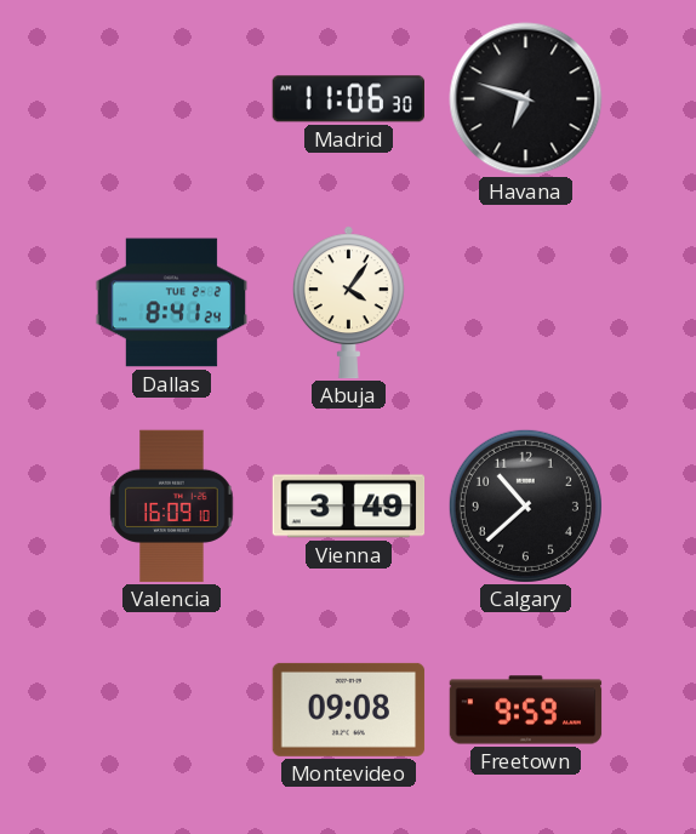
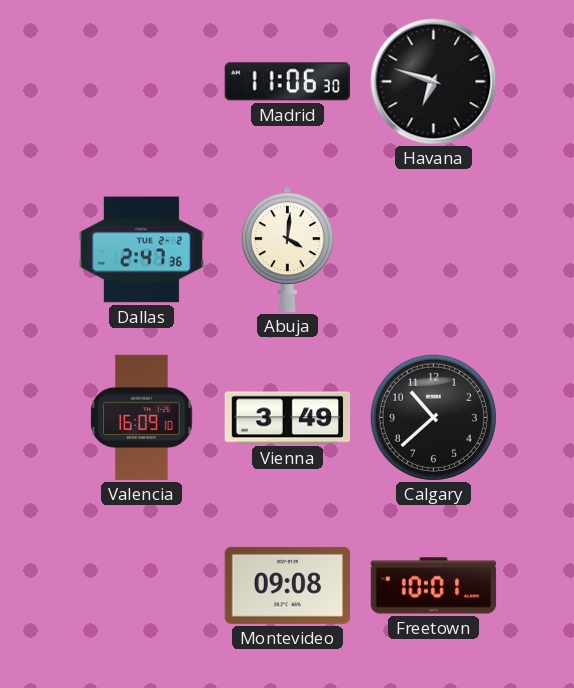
Dallas: 8:41 -> 2:47
Abuja: 4:06 -> 4:01
Freetown: 9:59 -> 10:01
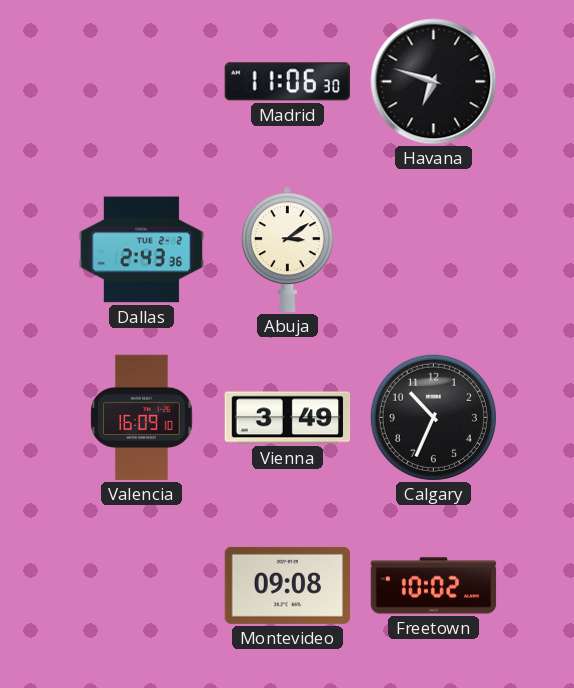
Dallas: 2:47 -> 2:43
Abuja: 4:01 -> 3:09
Calgary: 10:38 -> 10:34
Freetown: 10:01 -> 10:02
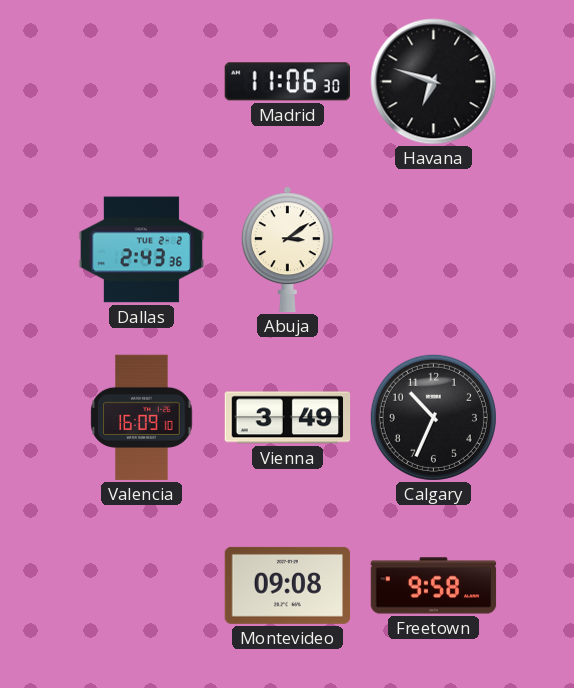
Freetown: 10:02 -> 9:58
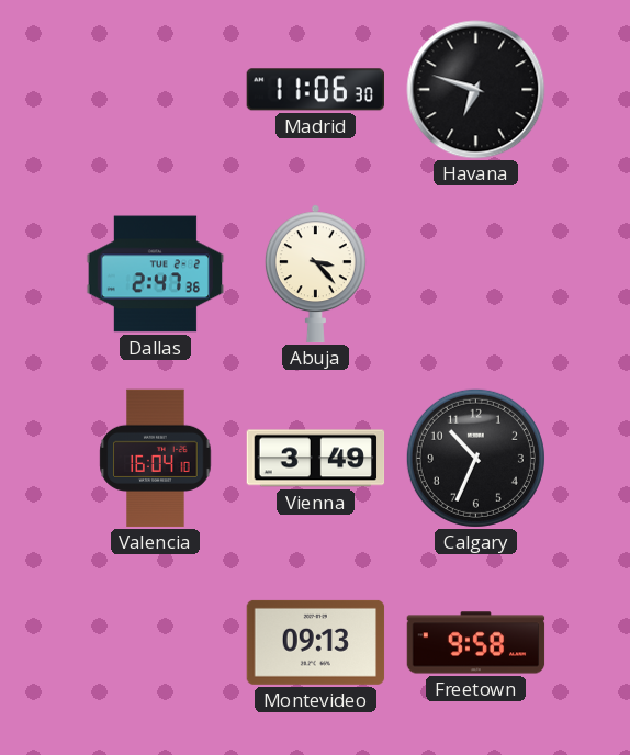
Dallas: 2:43 -> 2:47
Abuja: 3:09 -> 3:23
Valencia: 16:09 -> 16:04
Montevideo: 09:08 -> 09:13
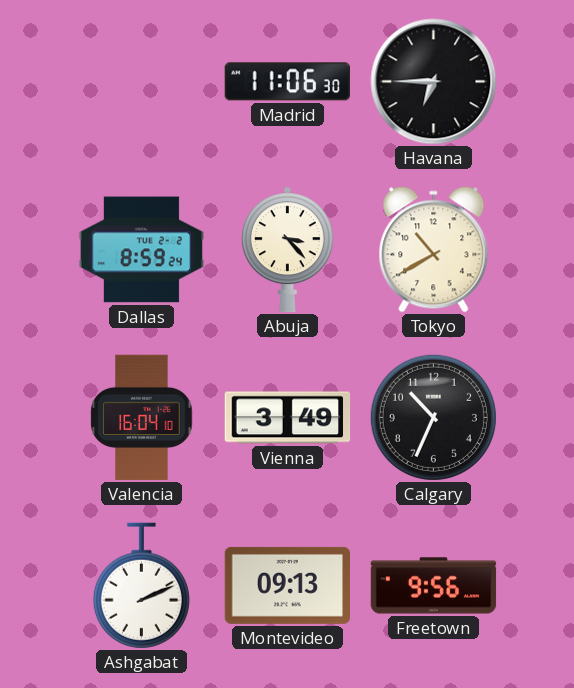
Havana: 6:48 -> 6:45
Dallas: 2:47 -> 8:59
Tokyo: none -> 10:40
Ashgabat: none -> 2:11
Freetown: 9:58 -> 9:56
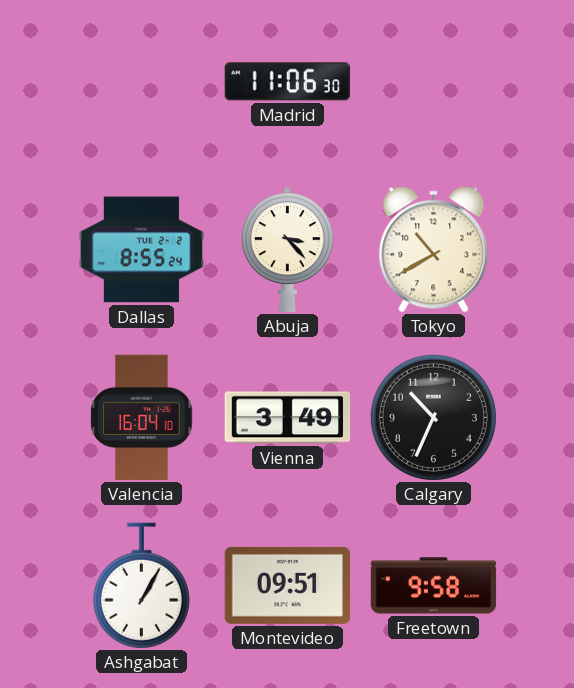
Havana: 6:45 -> none
Dallas: 8:59 -> 8:55
Ashgabat: 2:11 -> 1:05
Montevideo: 09:13 -> 09:51
Freetown: 9:56 -> 9:58
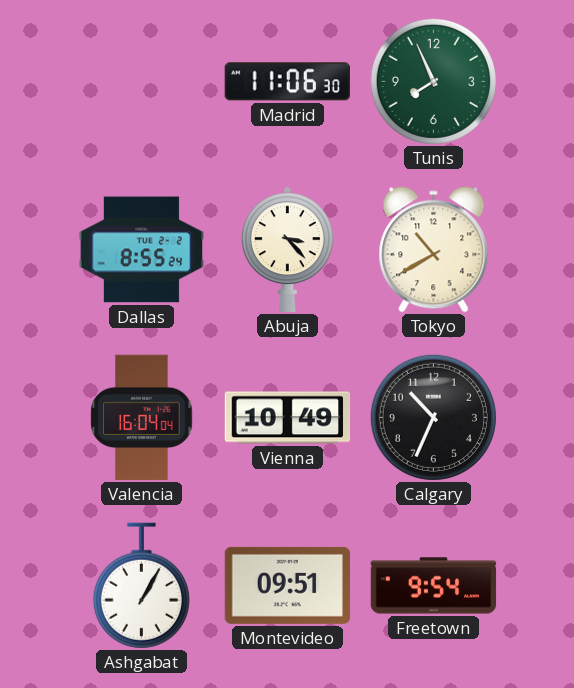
Tunis: none -> 7:56
Valencia: 16:04:10 -> 16:04:04
Vienna: 3:49 -> 10:49
Freetown: 9:58 -> 9:54
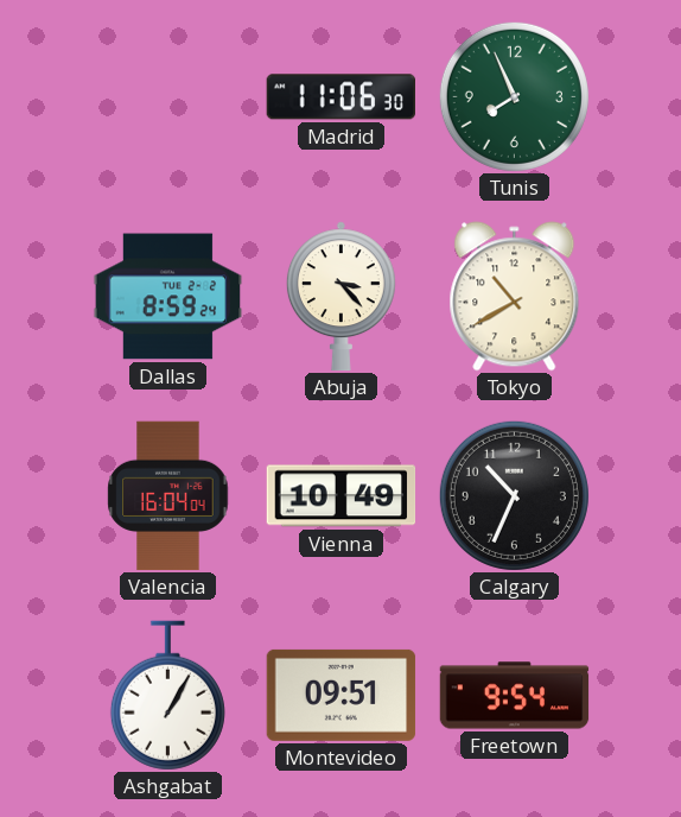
Dallas: 8:55 -> 8:59
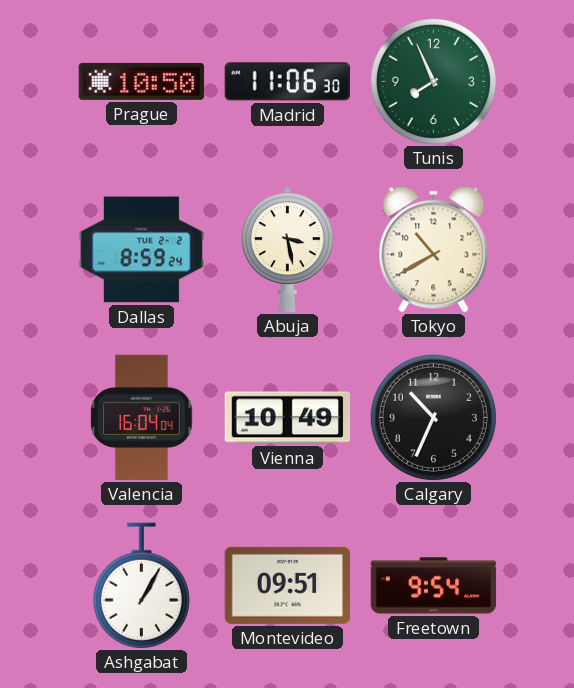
Prague: none -> 10:50
Abuja: 3:23 -> 3:28
